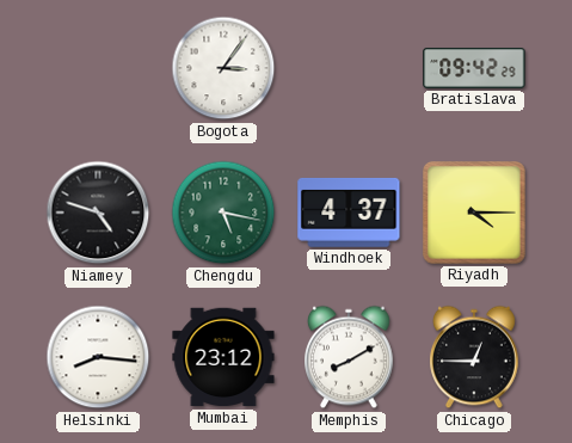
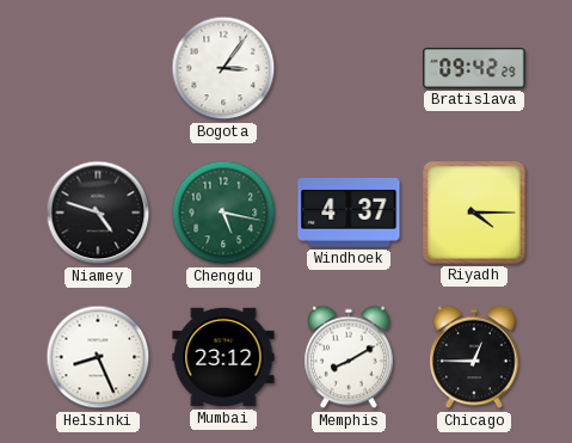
Helsinki: 8:16 -> 8:26
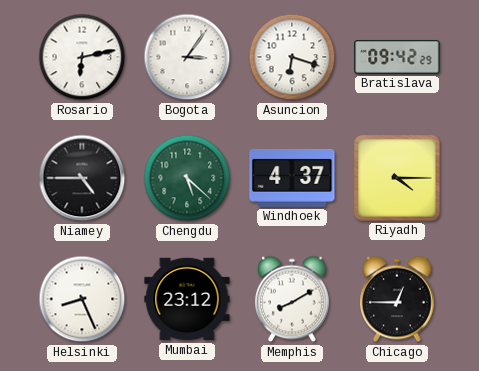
Rosario: none -> 6:13
Asuncion: none -> 6:18
Niamey: 4:48 -> 4:45
Chengdu: 5:17 -> 5:22
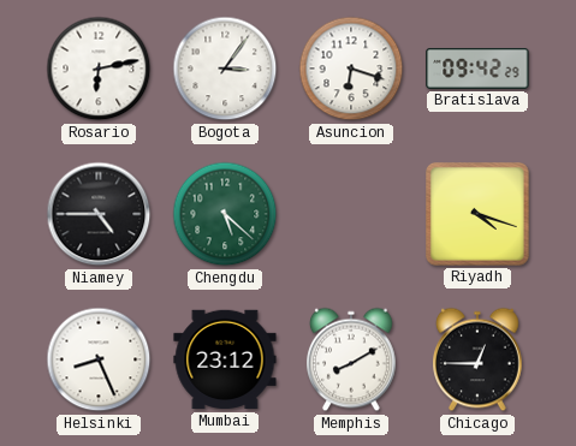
Windhoek: 4:37 -> none
Riyadh: 4:15 -> 4:18
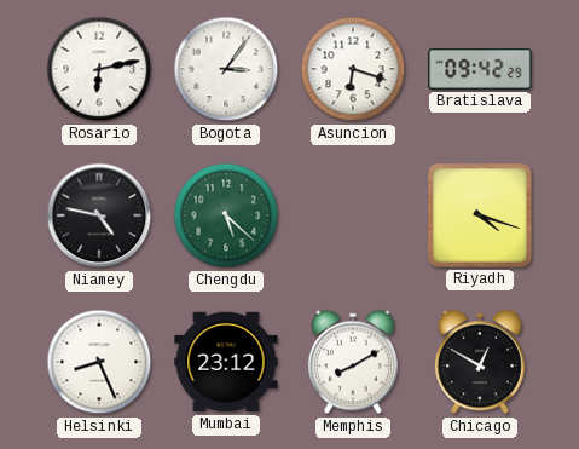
Niamey: 4:45 -> 4:47
Chicago: 12:45 -> 12:50
